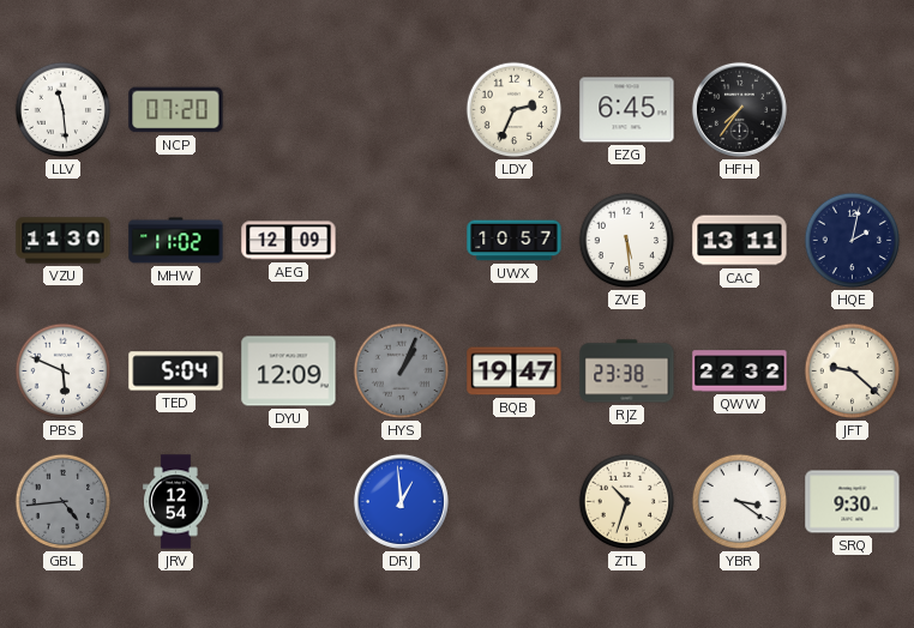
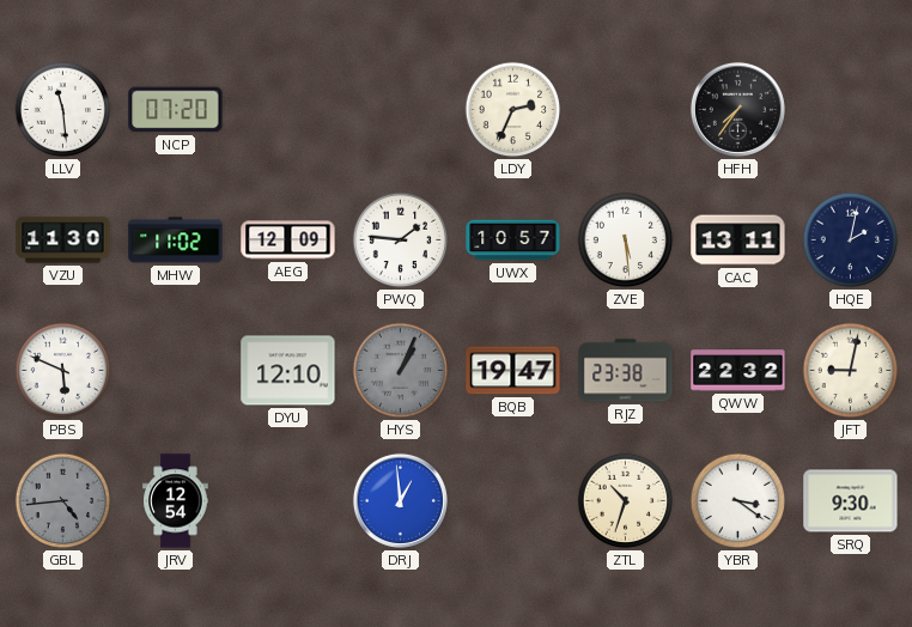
EZG: 6:45 -> none
PWQ: none -> 1:46
TED: 5:04 -> none
DYU: 12:09 -> 12:10
JFT: 9:22 -> 9:02
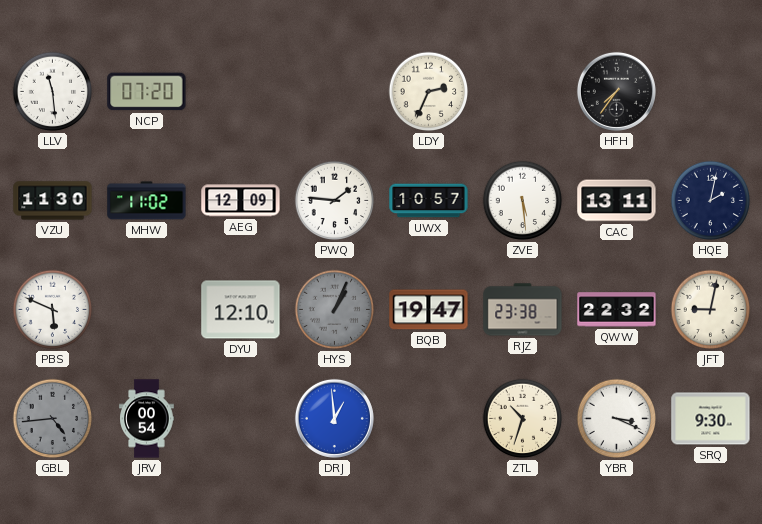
JRV: 12:54 -> 00:54
YBR: 3:21 -> 3:19
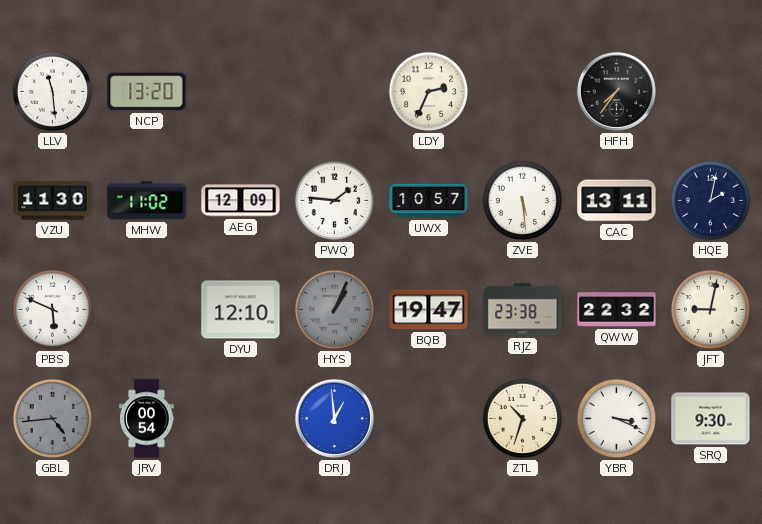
NCP: 07:20 -> 13:20
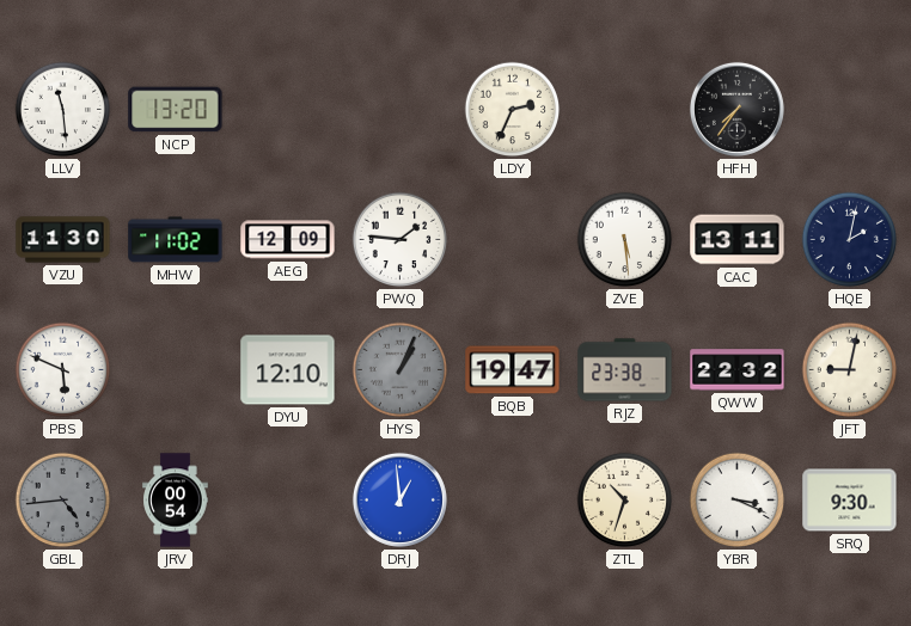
UWX: 10:57 -> none
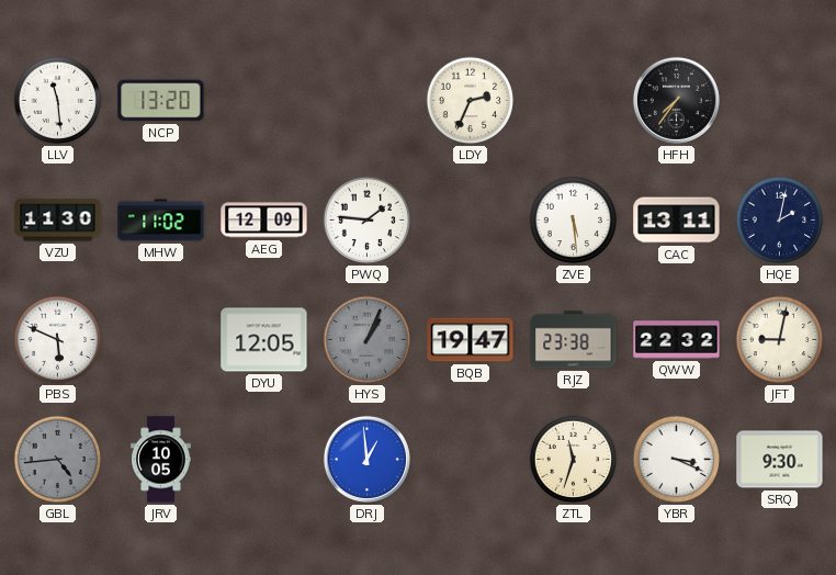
DYU: 12:10 -> 12:05
JRV: 00:54 -> 10:05
ZTL: 10:33 -> 11:33
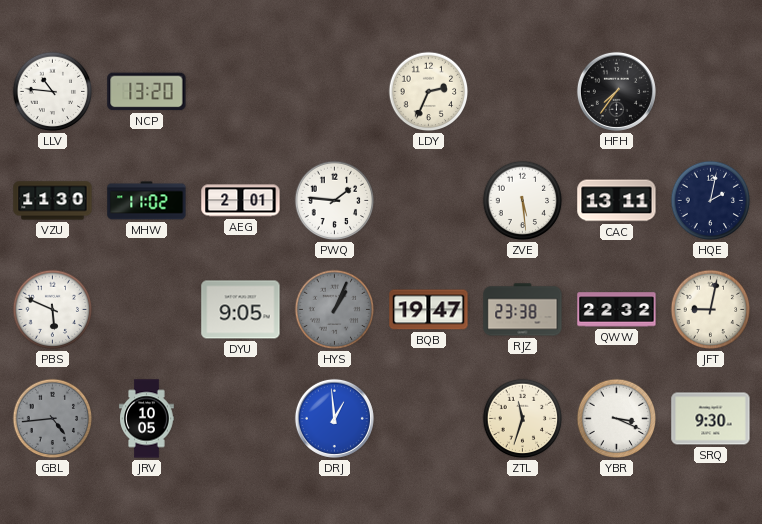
LLV: 11:29 -> 10:46
AEG: 12:09 -> 2:01
DYU: 12:05 -> 9:05
